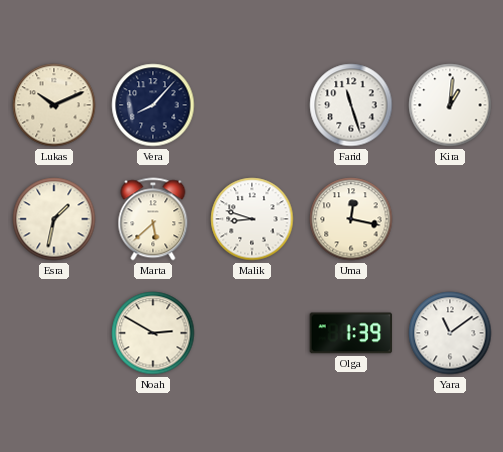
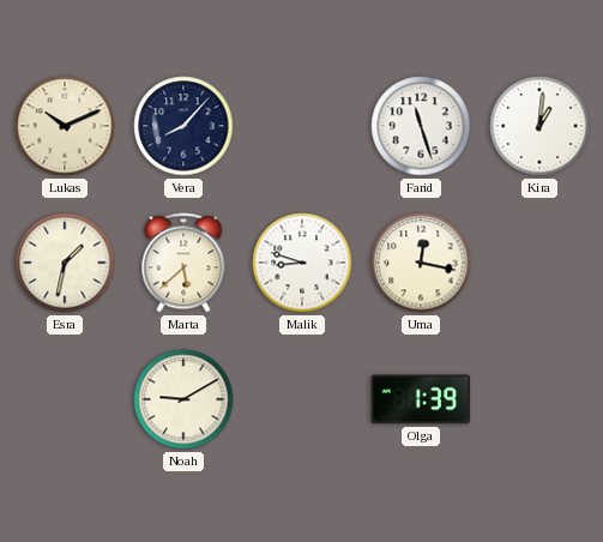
Noah: 2:50 -> 9:10
Yara: 11:09 -> none
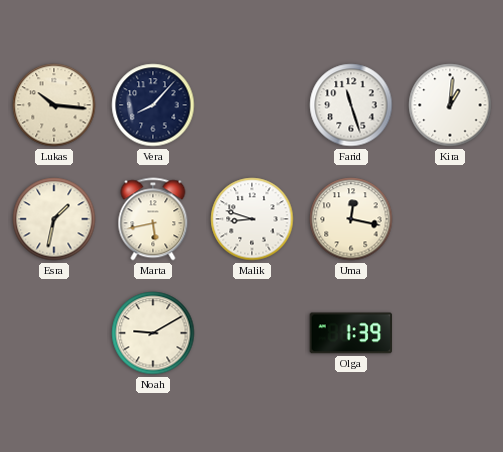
Lukas: 10:11 -> 10:16
Marta: 5:38 -> 5:43
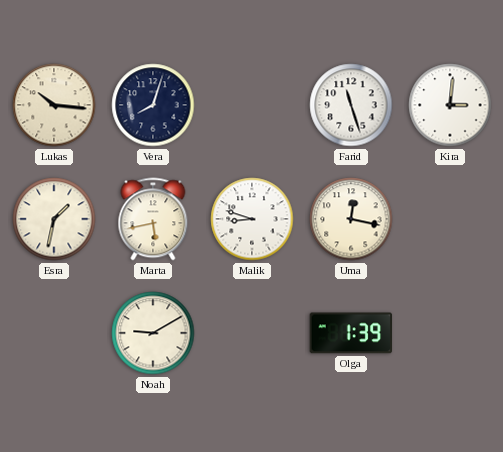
Vera: 8:07 -> 8:03
Kira: 1:01 -> 3:01
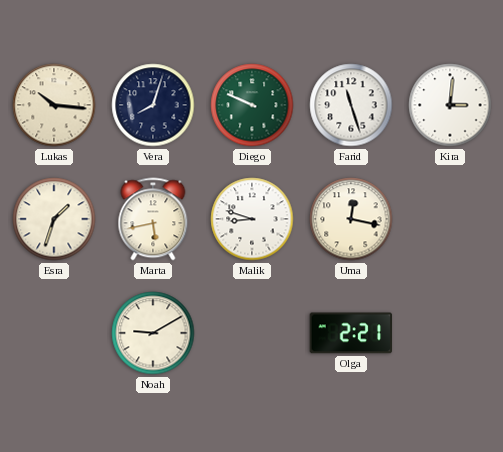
Diego: none -> 9:49
Esra: 1:32 -> 1:33
Olga: 1:39 -> 2:21
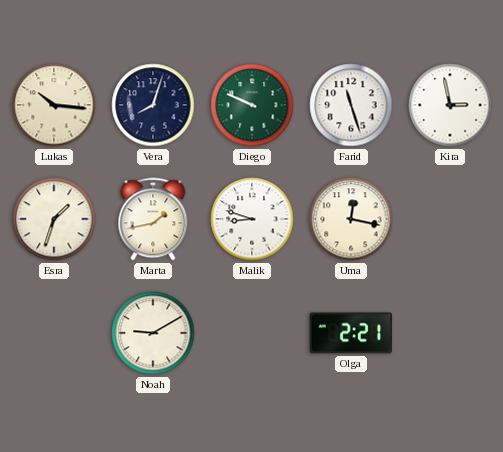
Kira: 3:01 -> 2:58
Marta: 5:43 -> 1:43
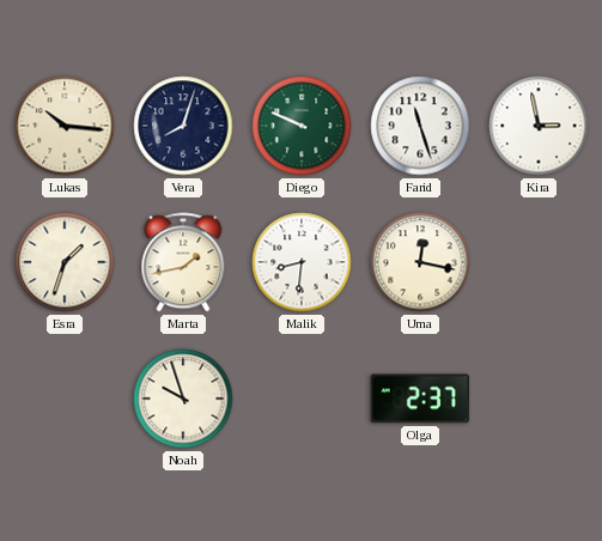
Malik: 8:48 -> 8:31
Noah: 9:10 -> 9:57
Olga: 2:21 -> 2:37
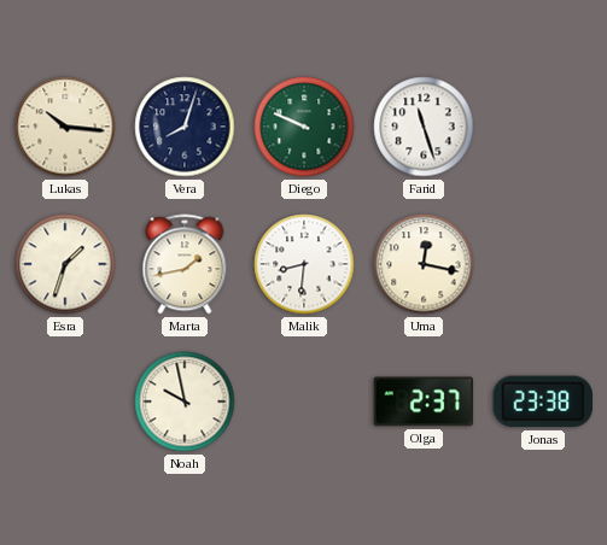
Kira: 2:58 -> none
Noah: 9:57 -> 9:58
Jonas: none -> 23:38
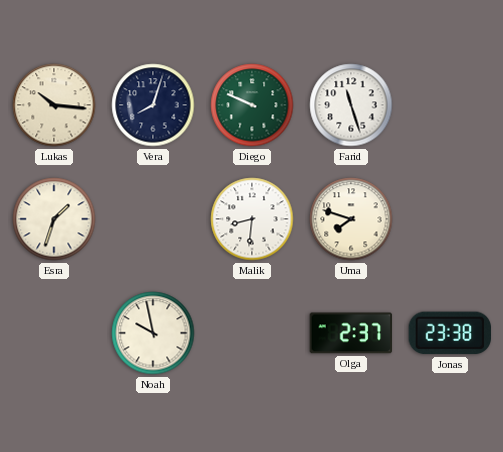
Marta: 1:43 -> none
Uma: 12:17 -> 7:48
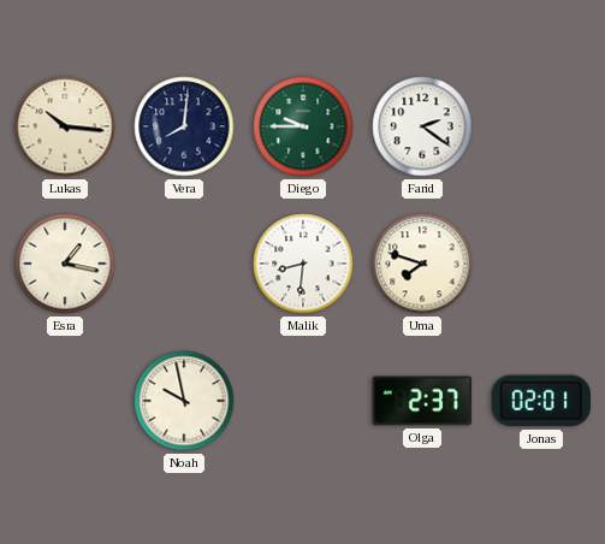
Vera: 8:03 -> 8:01
Diego: 9:49 -> 9:45
Farid: 11:27 -> 2:21
Esra: 1:33 -> 1:17
Jonas: 23:38 -> 02:01
